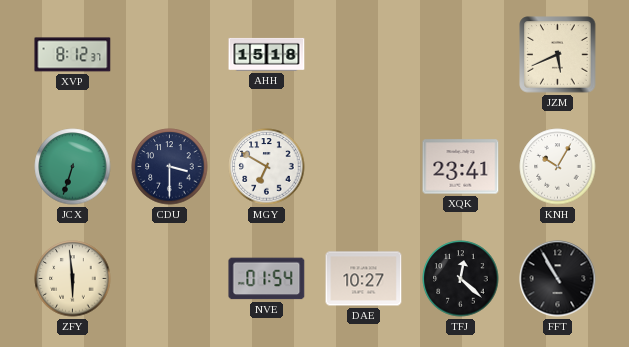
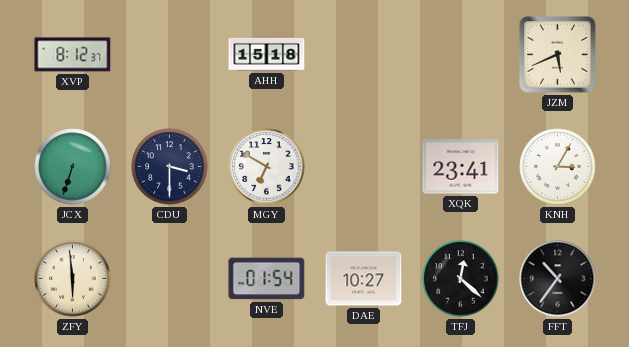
KNH: 10:05 -> 3:05
FFT: 10:55 -> 10:36
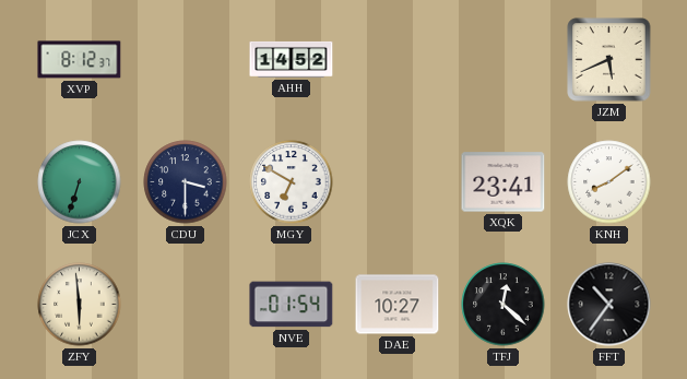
AHH: 15:18 -> 14:52
KNH: 3:05 -> 8:09
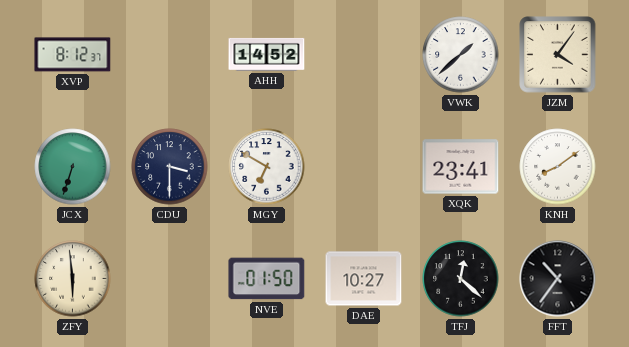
VWK: none -> 1:38
JZM: 5:41 -> 4:06
NVE: 01:54 -> 01:50
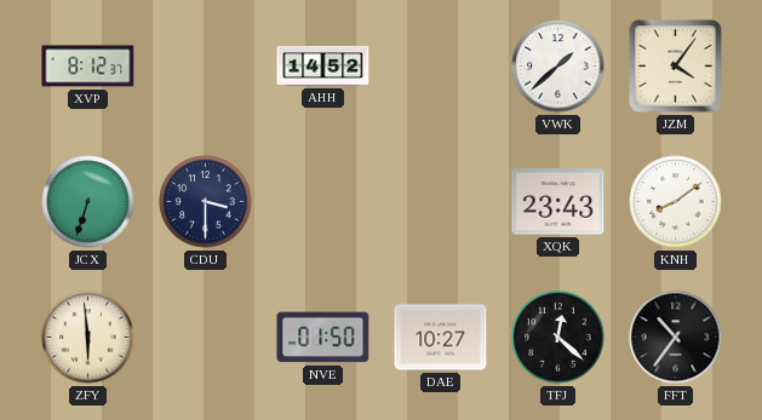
MGY: 6:50 -> none
XQK: 23:41 -> 23:43
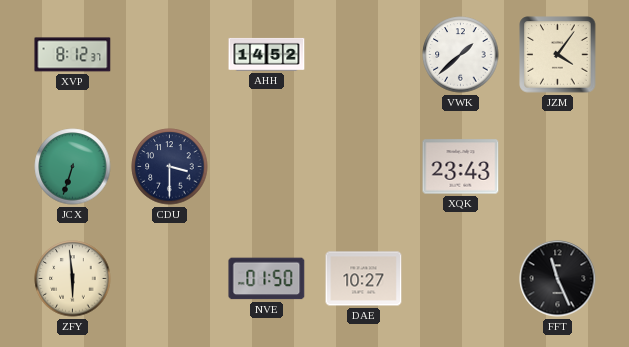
KNH: 8:09 -> none
TFJ: 12:22 -> none
FFT: 10:36 -> 11:26
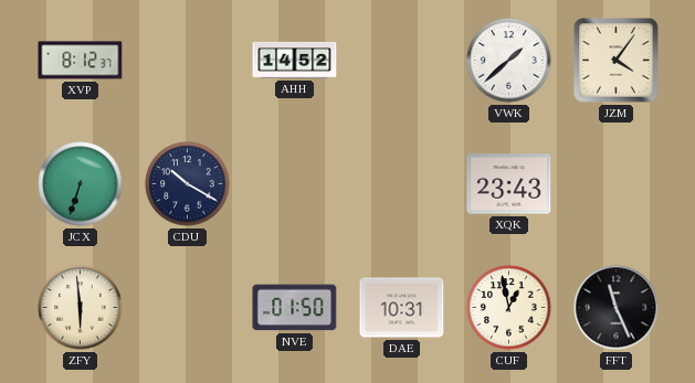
CDU: 3:30 -> 10:20
DAE: 10:27 -> 10:31
CUF: none -> 12:58
